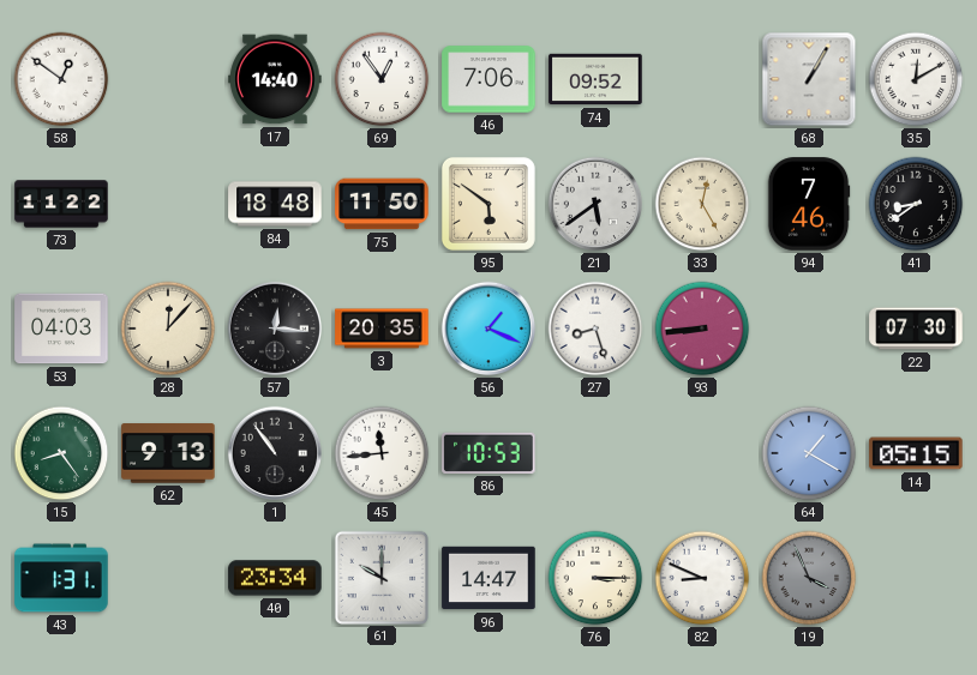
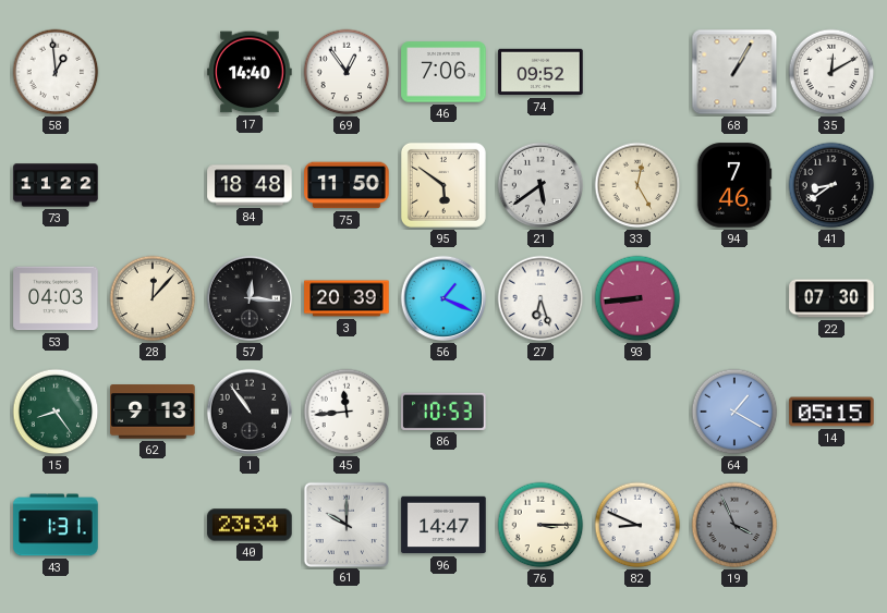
58: 12:51 -> 12:59
3: 20:35 -> 20:39
27: 8:27 -> 6:27
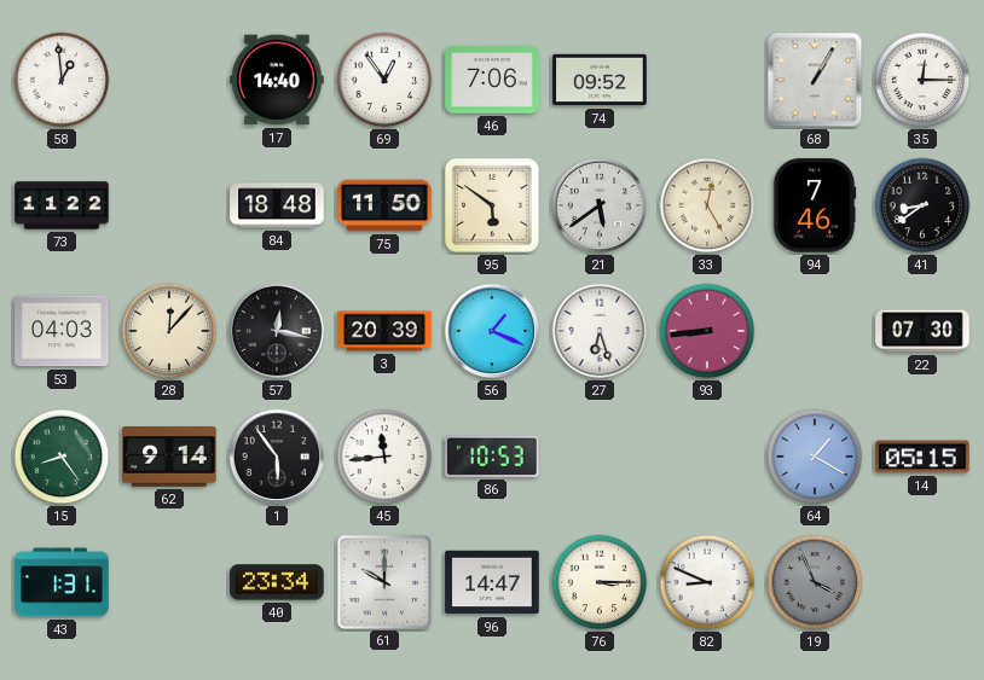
35: 12:10 -> 12:15
57: 12:16 -> 12:17
62: 9:13 -> 9:14
1: 10:54 -> 5:54
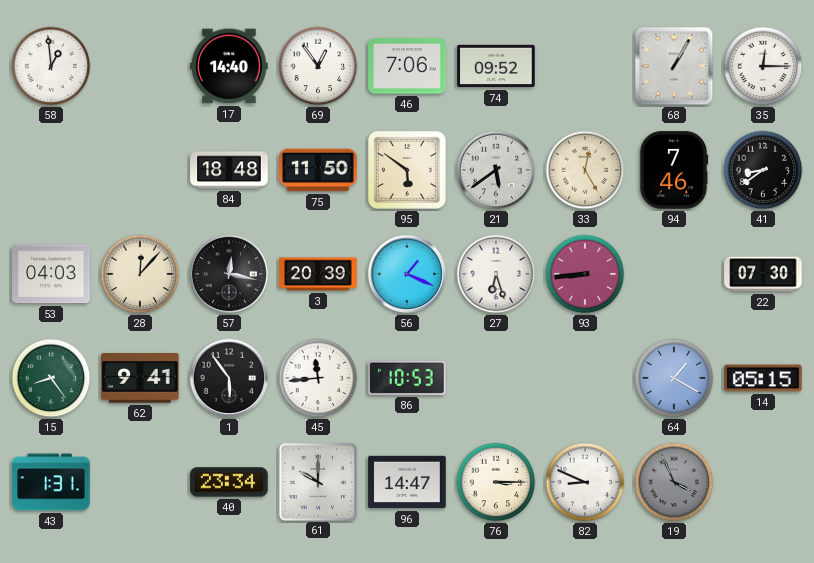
73: 11:22 -> none
62: 9:14 -> 9:41
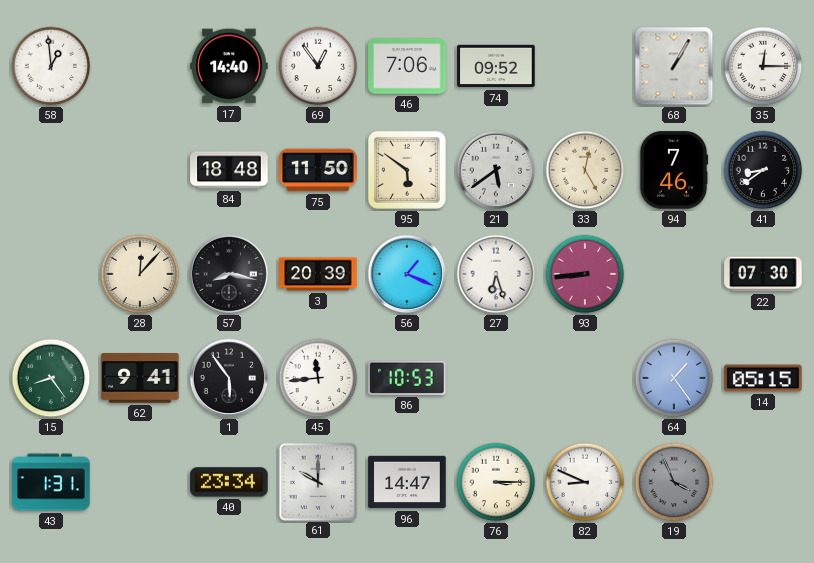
53: 04:03 -> none
57: 12:17 -> 8:17
64: 1:20 -> 1:24
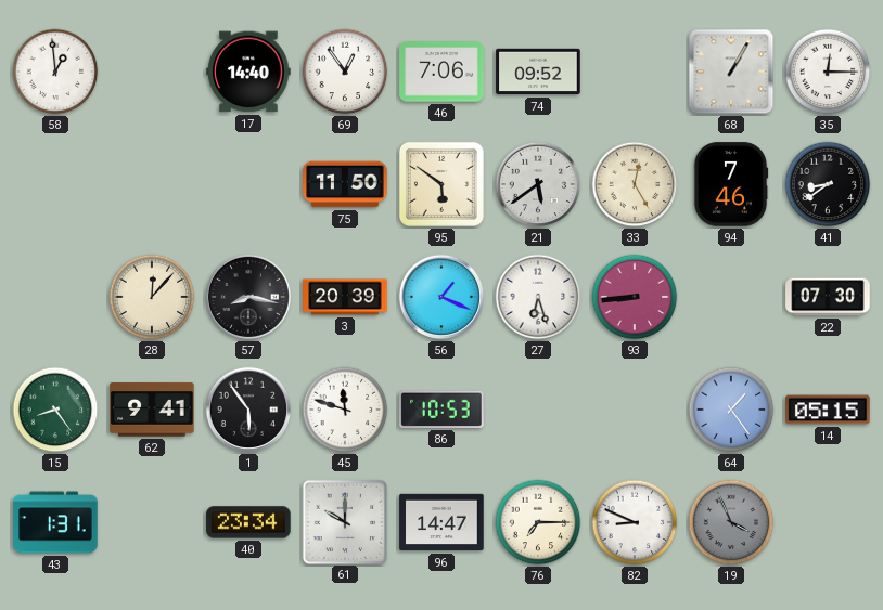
84: 18:48 -> none
45: 11:44 -> 11:48
76: 3:15 -> 7:15
